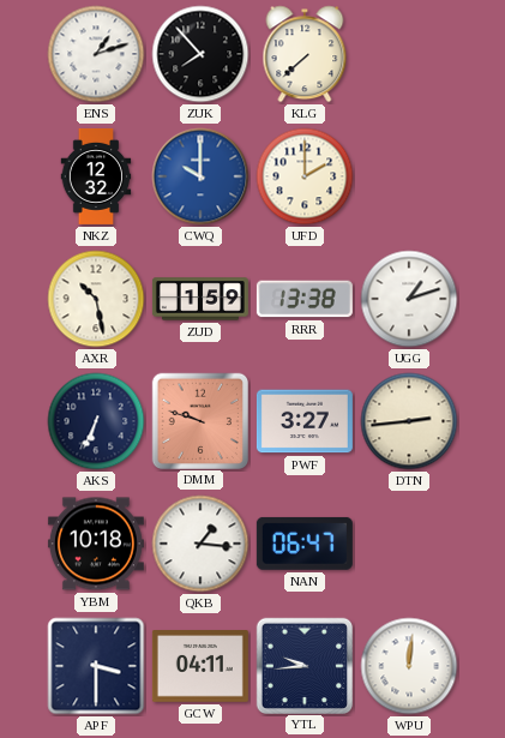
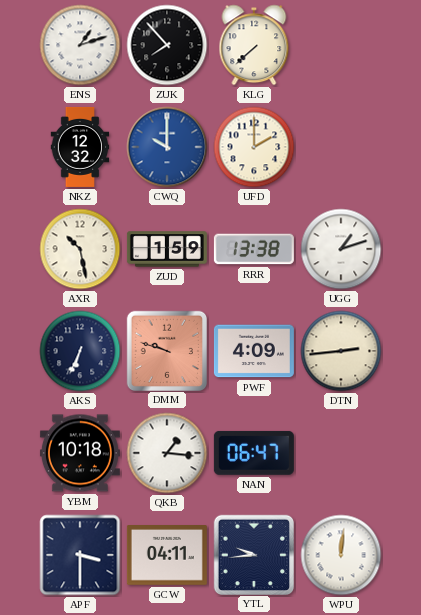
PWF: 3:27 -> 4:09
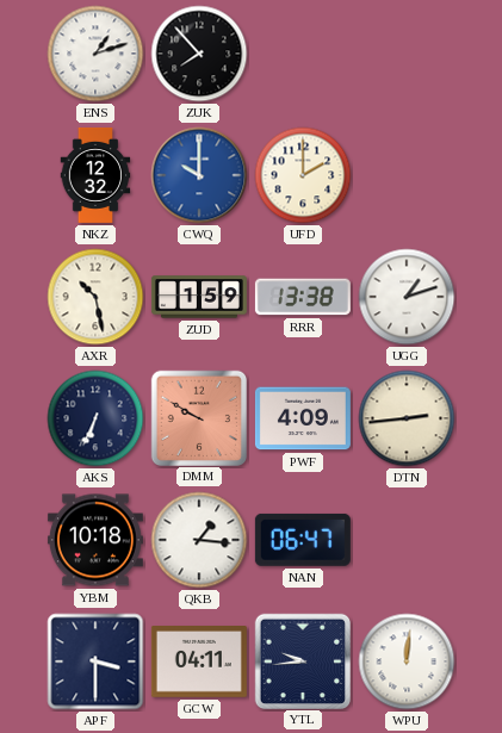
KLG: 7:38 -> none
DMM: 9:48 -> 9:50
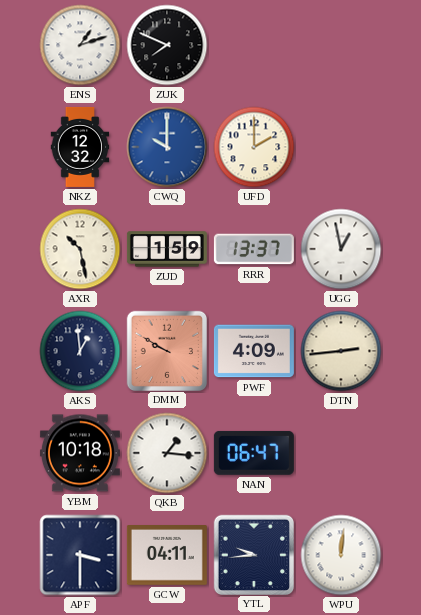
ZUK: 7:53 -> 7:49
RRR: 13:38 -> 13:37
UGG: 1:12 -> 12:58
AKS: 6:34 -> 12:59
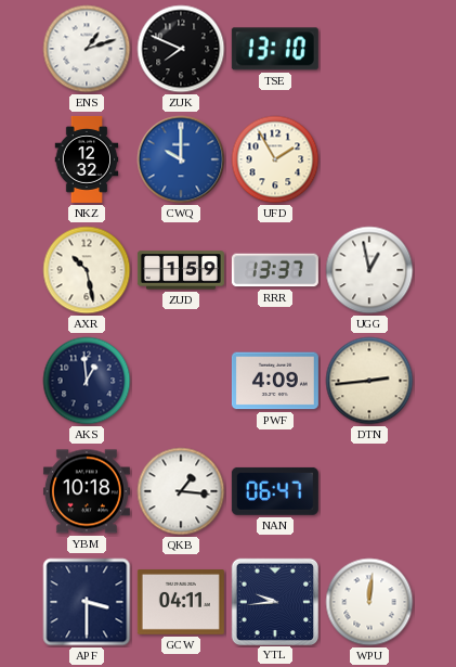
TSE: none -> 13:10
UFD: 2:00 -> 1:55
DMM: 9:50 -> none
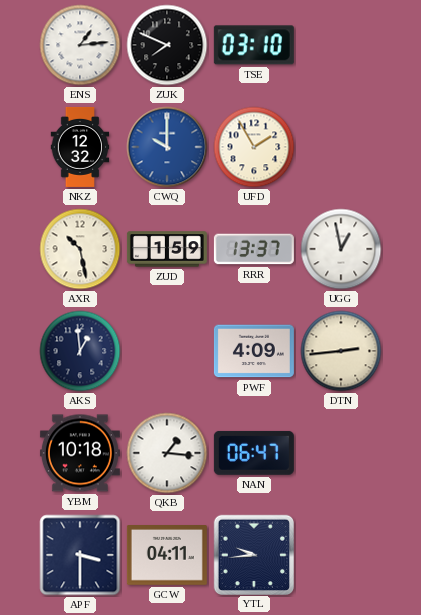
ENS: 1:12 -> 1:14
TSE: 13:10 -> 03:10
WPU: 12:01 -> none
